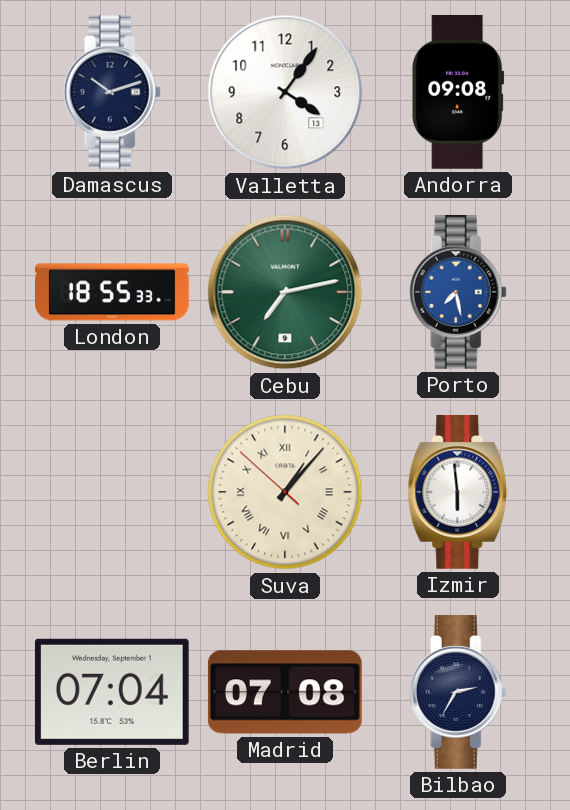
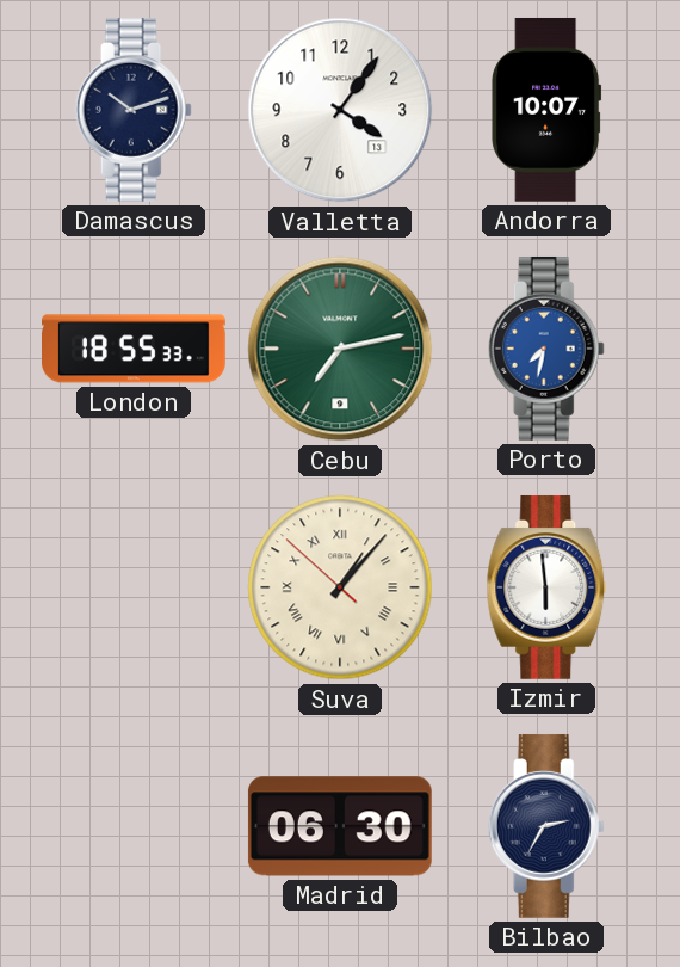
Andorra: 09:08 -> 10:07
Porto: 7:28 -> 7:32
Berlin: 07:04 -> none
Madrid: 07:08 -> 06:30
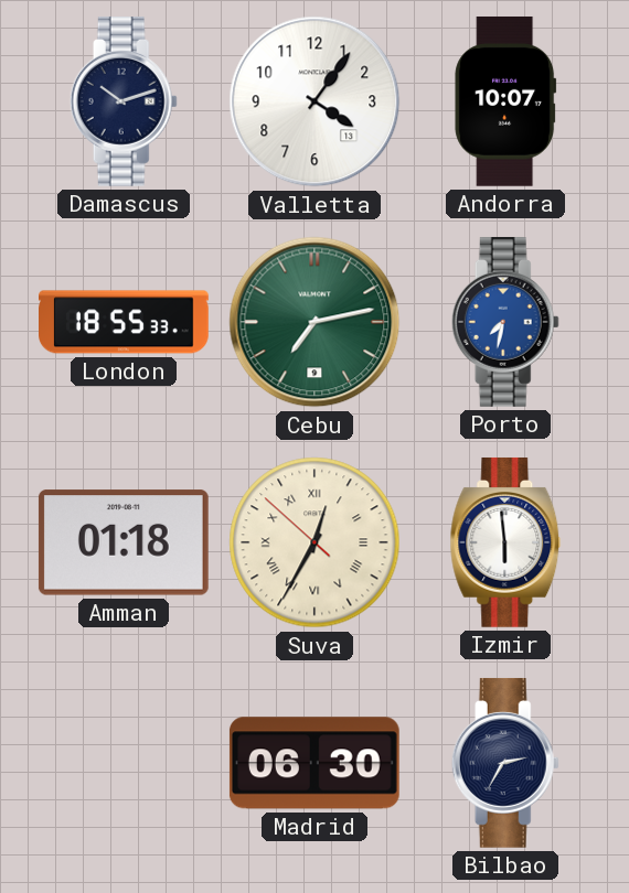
Amman: none -> 01:18
Suva: 1:06 -> 12:34
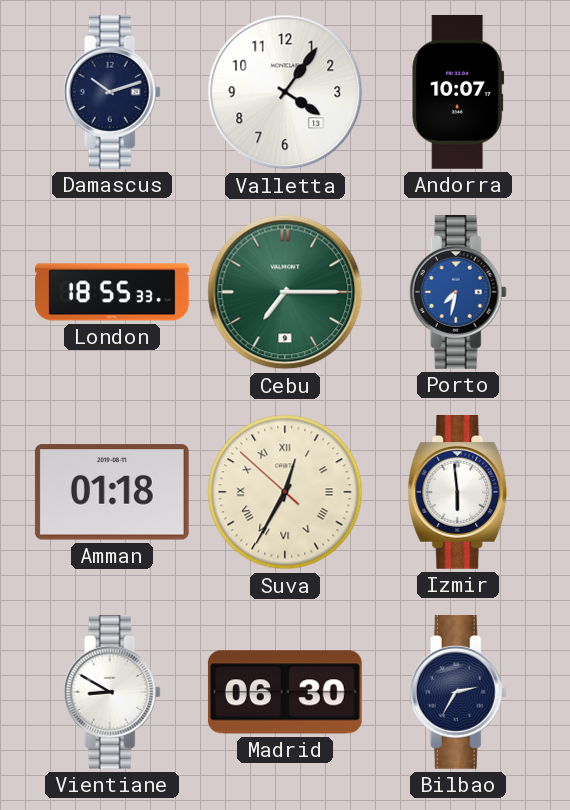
Cebu: 7:13 -> 7:15
Vientiane: none -> 8:50
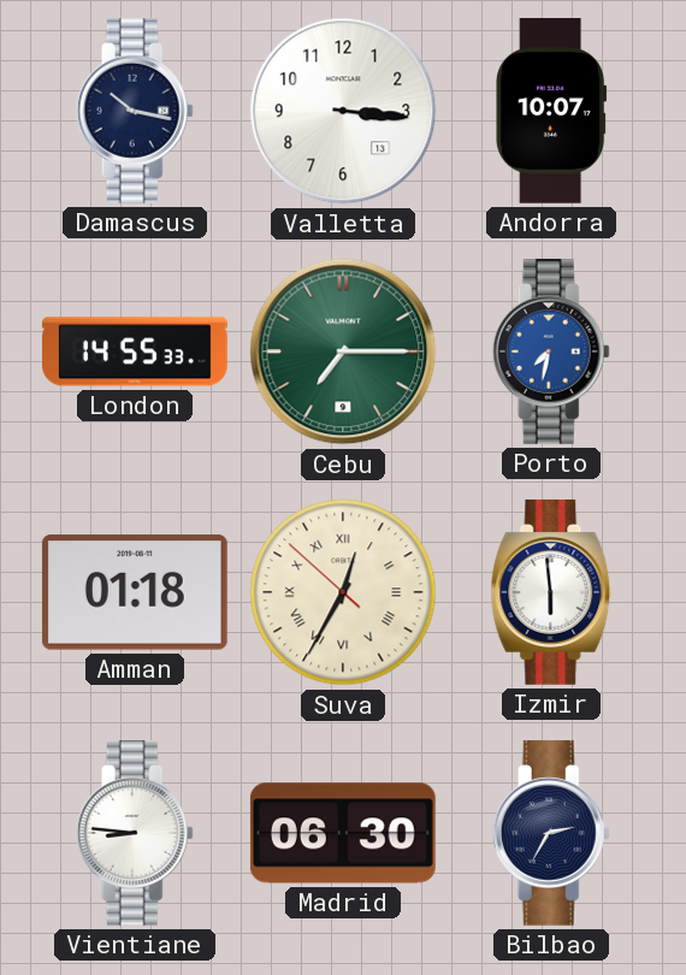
Damascus: 10:12 -> 10:17
Valletta: 4:06 -> 3:16
London: 18:55 -> 14:55
Vientiane: 8:50 -> 8:46
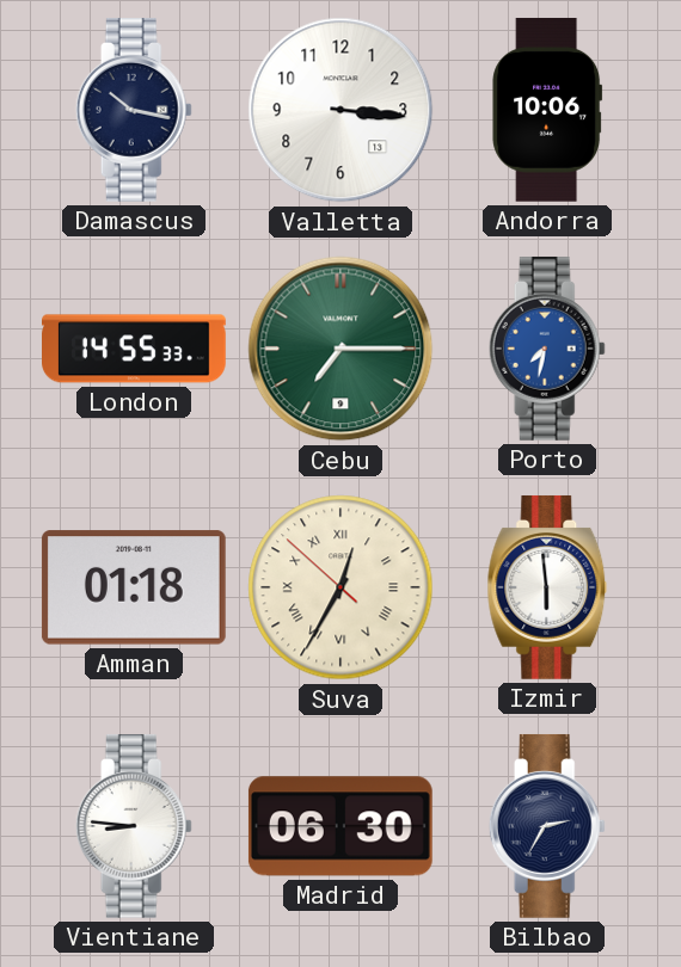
Andorra: 10:07 -> 10:06
